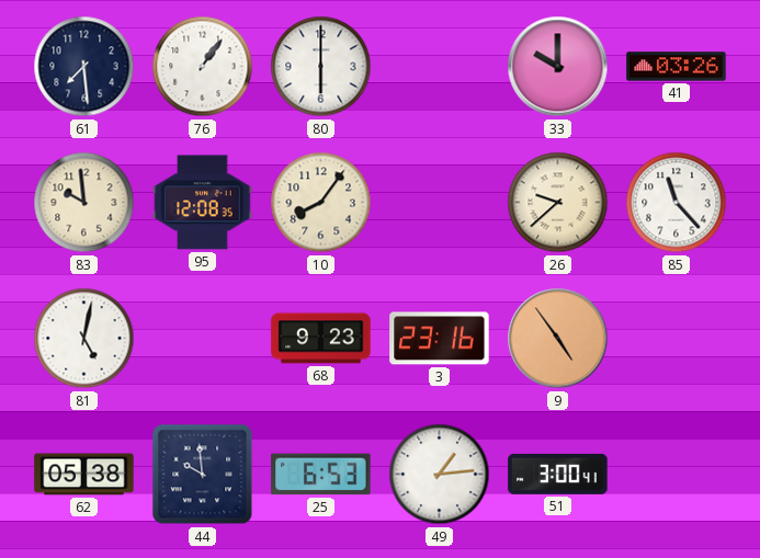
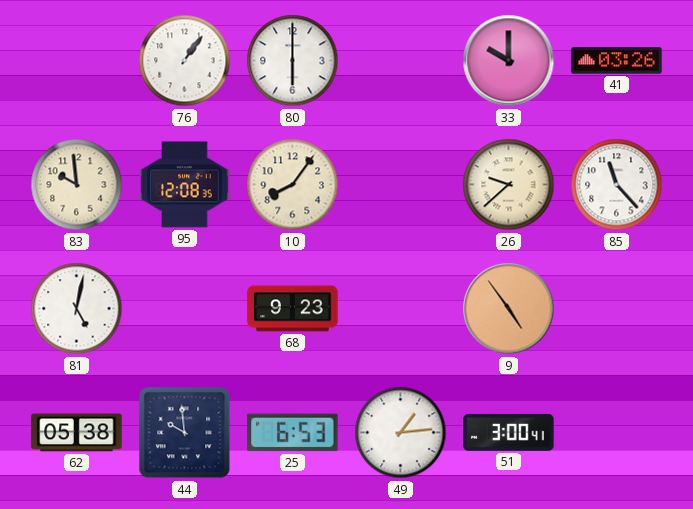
61: 7:29 -> none
3: 23:16 -> none
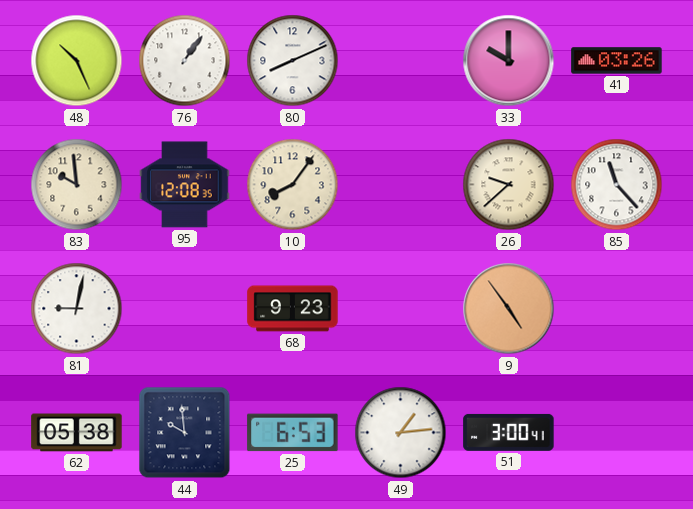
48: none -> 10:26
80: 6:00 -> 8:11
81: 5:02 -> 9:02
